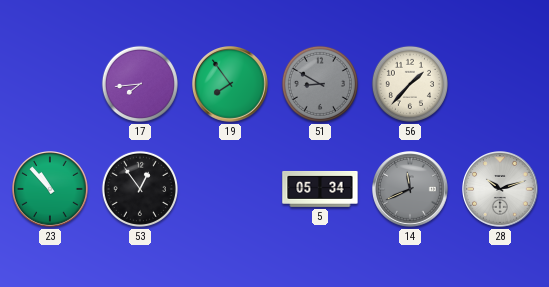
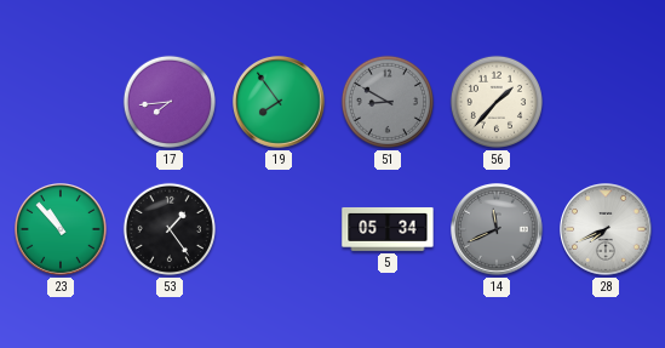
53: 12:54 -> 1:24
28: 10:12 -> 7:41
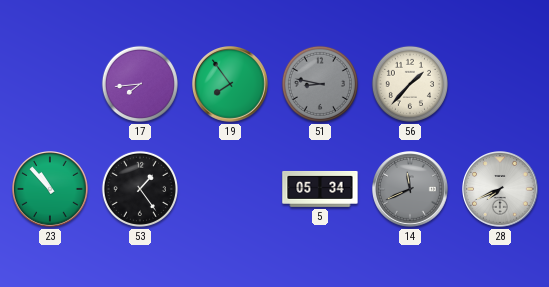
51: 8:50 -> 8:47
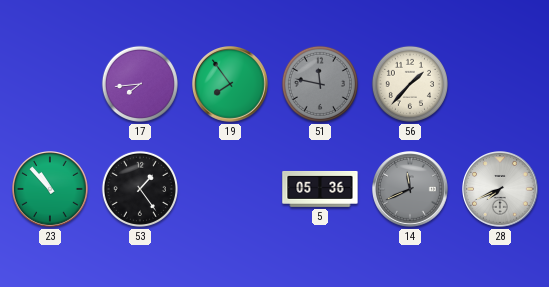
51: 8:47 -> 11:47
5: 05:34 -> 05:36
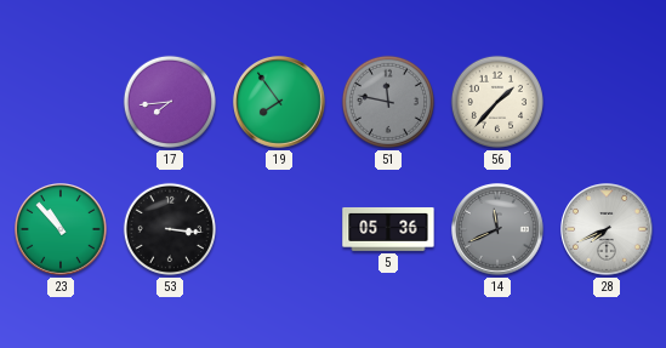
53: 1:24 -> 3:16
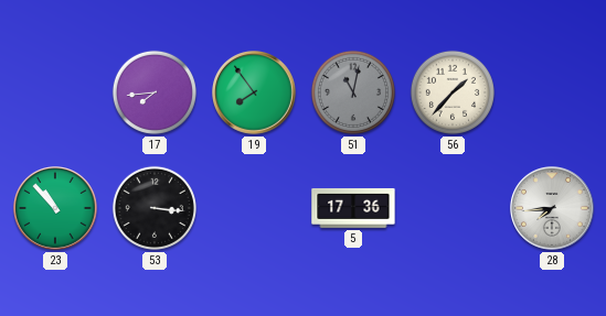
51: 11:47 -> 11:02
5: 05:36 -> 17:36
14: 11:41 -> none
28: 7:41 -> 7:44
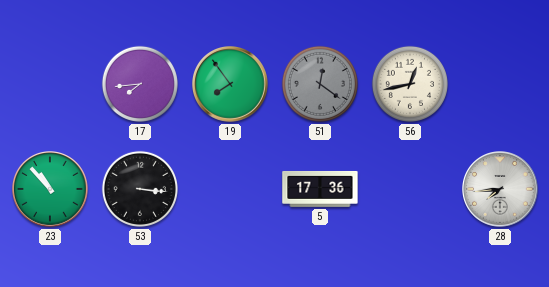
51: 11:02 -> 12:21
56: 1:37 -> 12:43
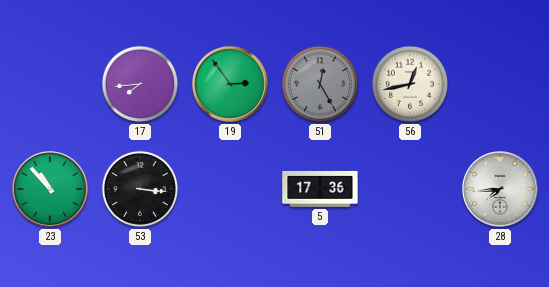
19: 7:54 -> 2:54
51: 12:21 -> 12:25
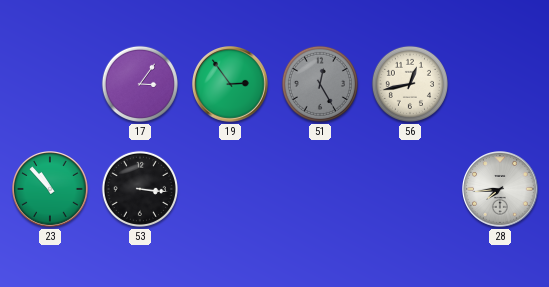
17: 7:44 -> 3:06
5: 17:36 -> none
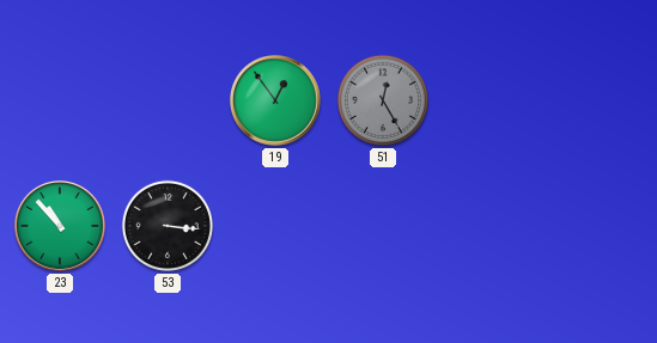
17: 3:06 -> none
19: 2:54 -> 12:54
56: 12:43 -> none
28: 7:44 -> none
